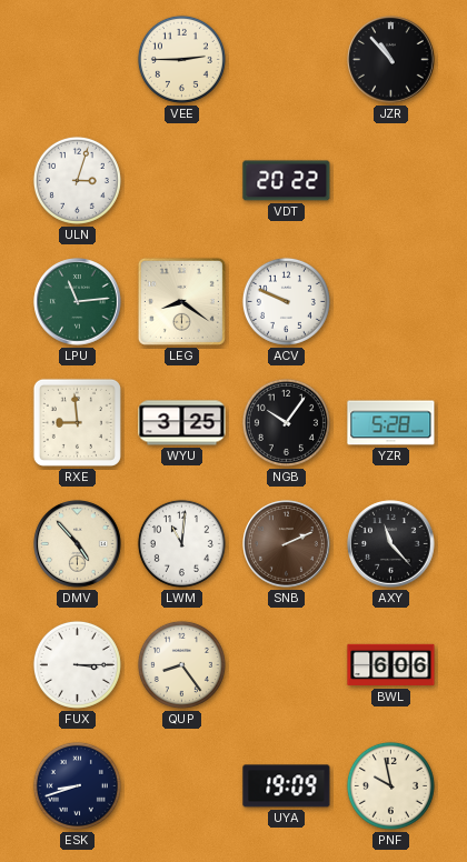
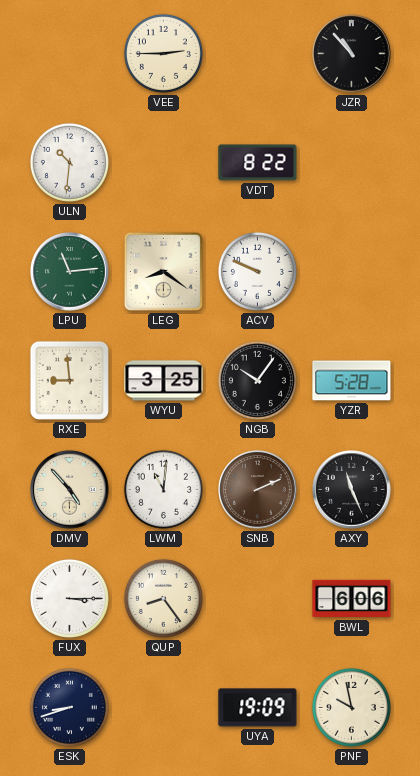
ULN: 3:03 -> 10:31
VDT: 20:22 -> 8:22
AXY: 11:23 -> 11:26
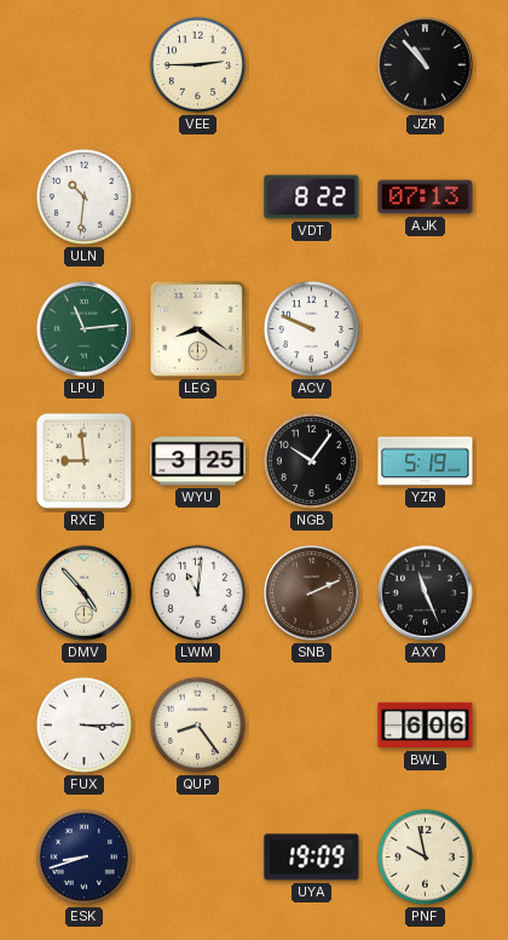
AJK: none -> 07:13
YZR: 5:28 -> 5:19
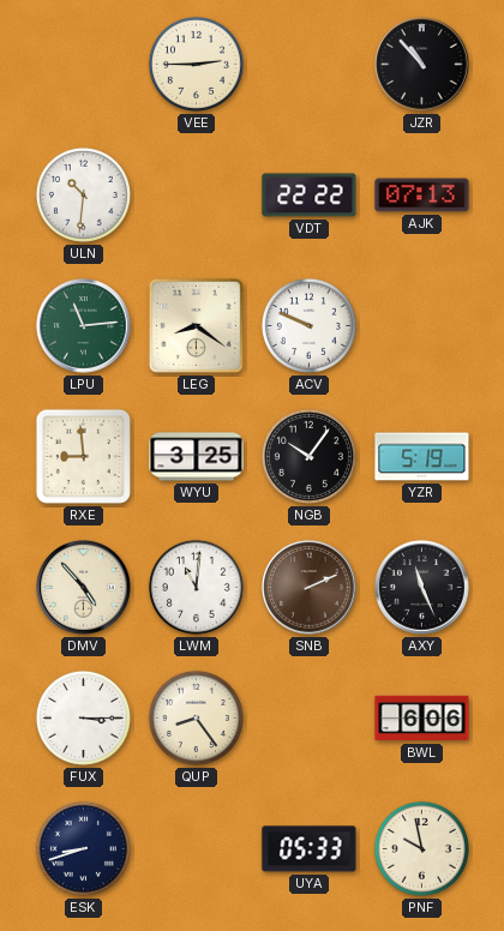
VDT: 8:22 -> 22:22
UYA: 19:09 -> 05:33
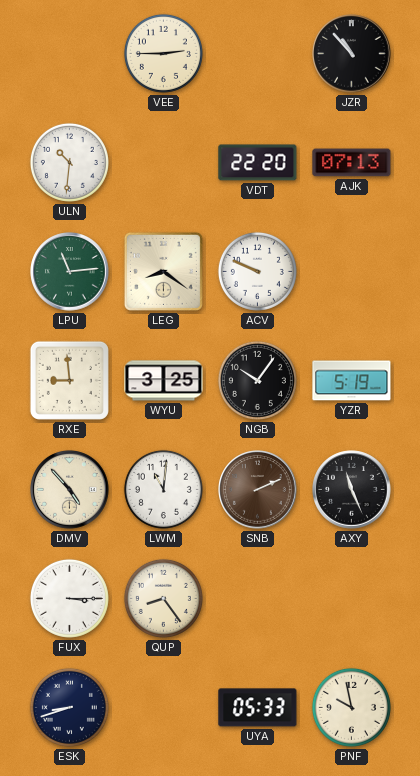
VDT: 22:22 -> 22:20
BWL: 6:06 -> none
